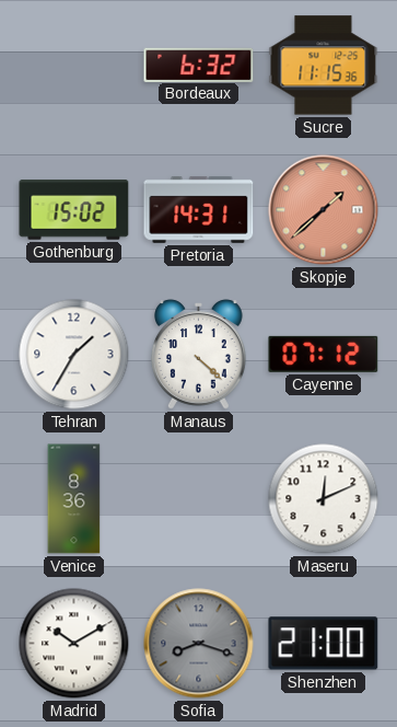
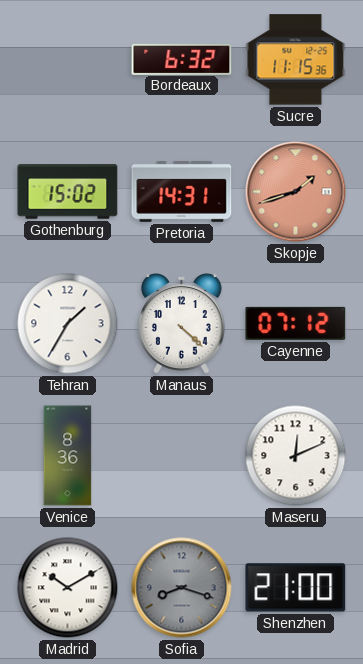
Skopje: 1:38 -> 1:42
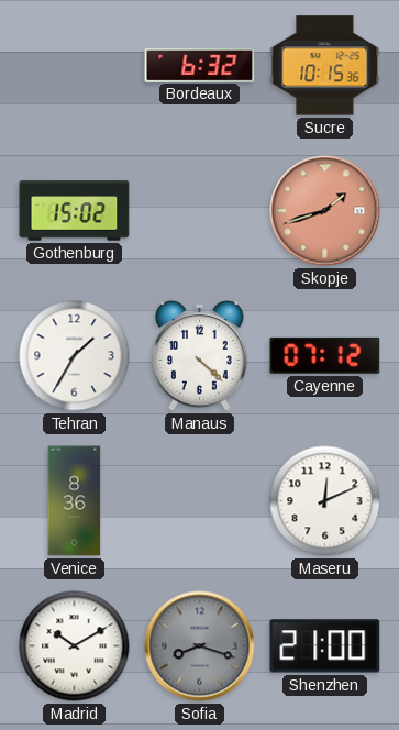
Sucre: 11:15 -> 10:15
Pretoria: 14:31 -> none
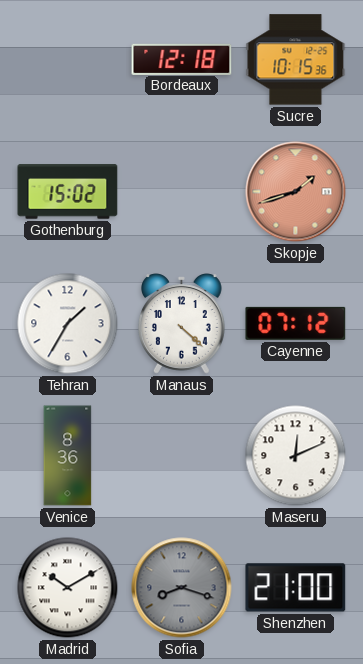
Bordeaux: 6:32 -> 12:18
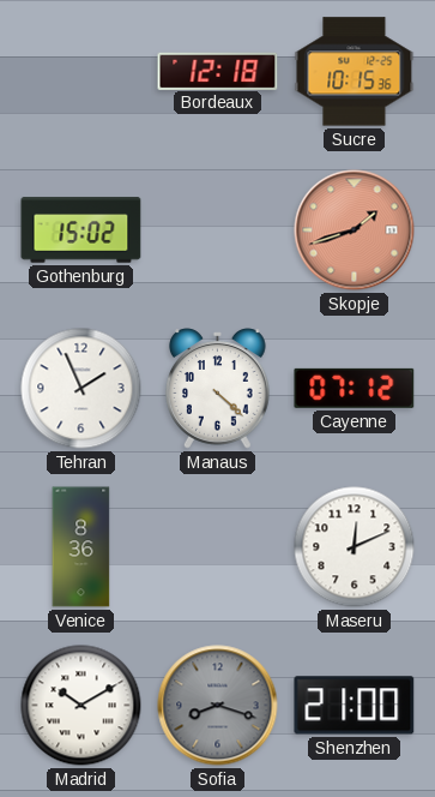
Tehran: 1:35 -> 1:56
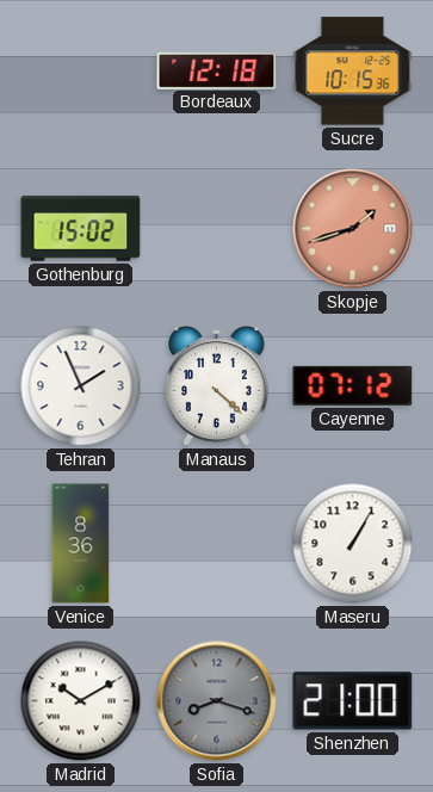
Maseru: 12:11 -> 1:05
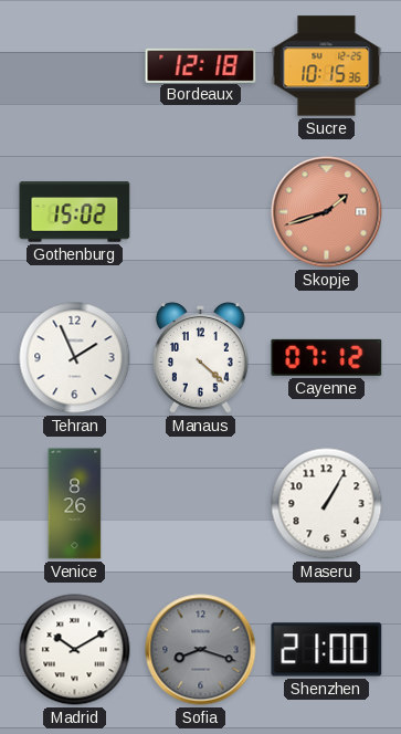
Venice: 8:36 -> 8:26
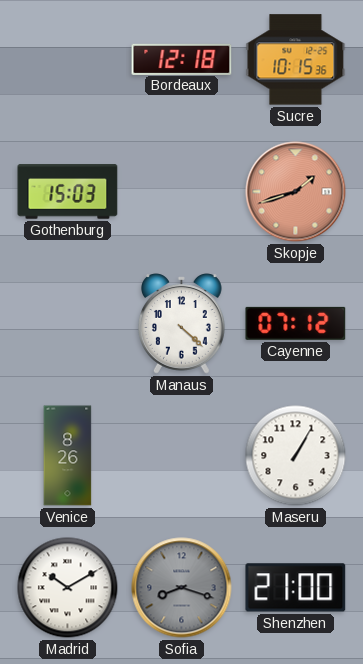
Gothenburg: 15:02 -> 15:03
Tehran: 1:56 -> none
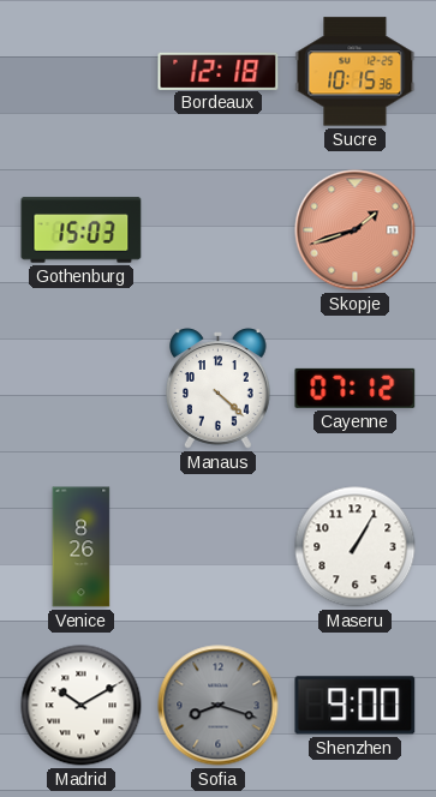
Shenzhen: 21:00 -> 9:00
